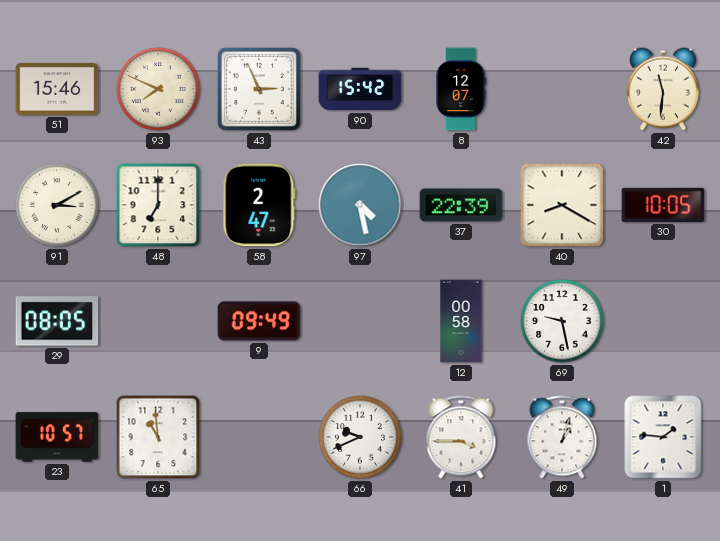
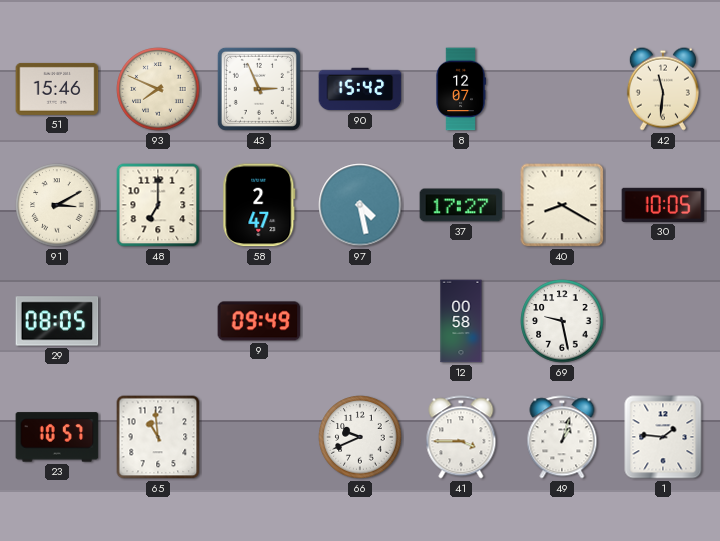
37: 22:39 -> 17:27
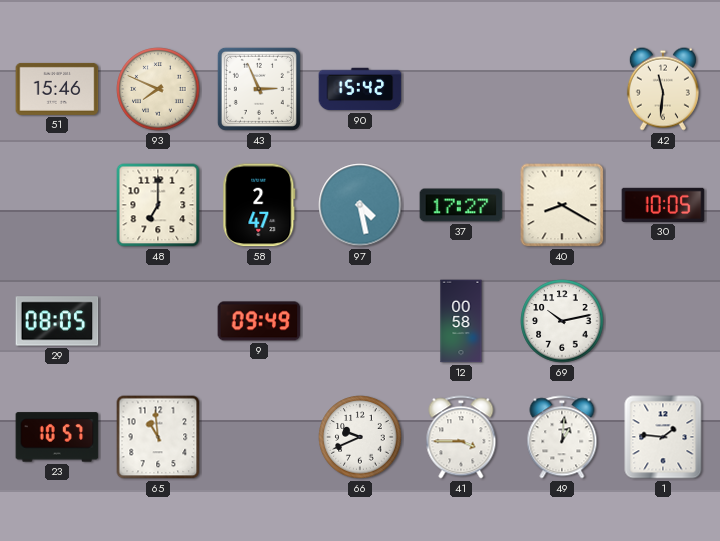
8: 12:07 -> none
91: 3:10 -> none
69: 9:28 -> 10:13
49: 1:03 -> 1:01
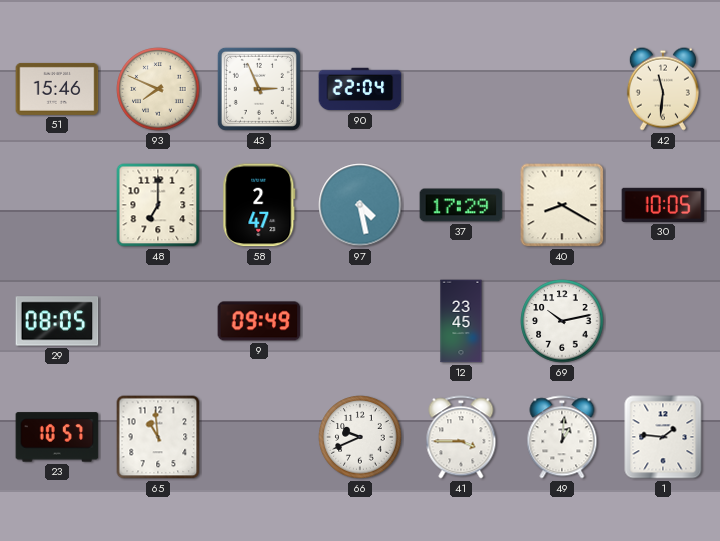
90: 15:42 -> 22:04
37: 17:27 -> 17:29
12: 00:58 -> 23:45
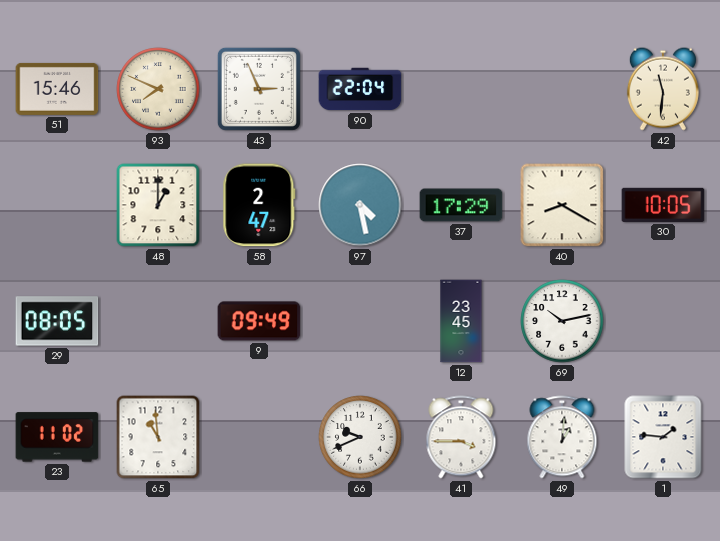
48: 7:00 -> 1:00
23: 10:57 -> 11:02
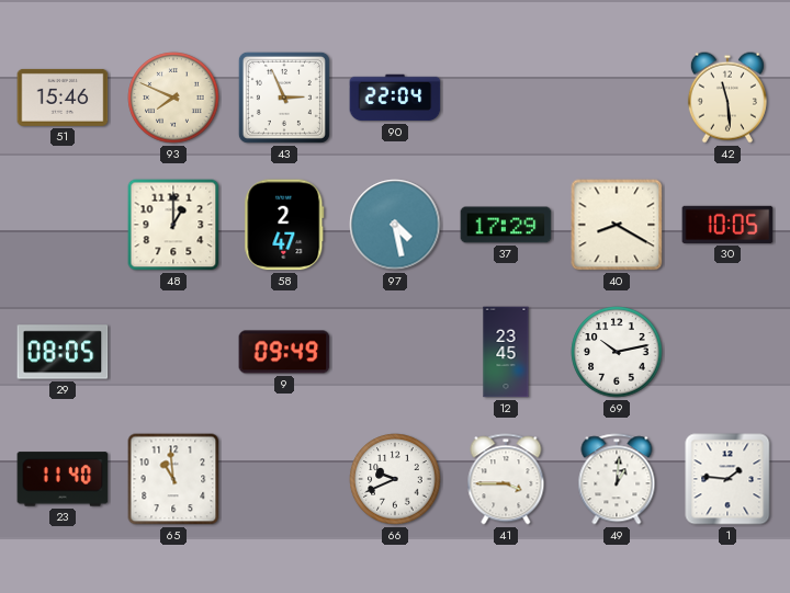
42: 11:31 -> 11:29
23: 11:02 -> 11:40
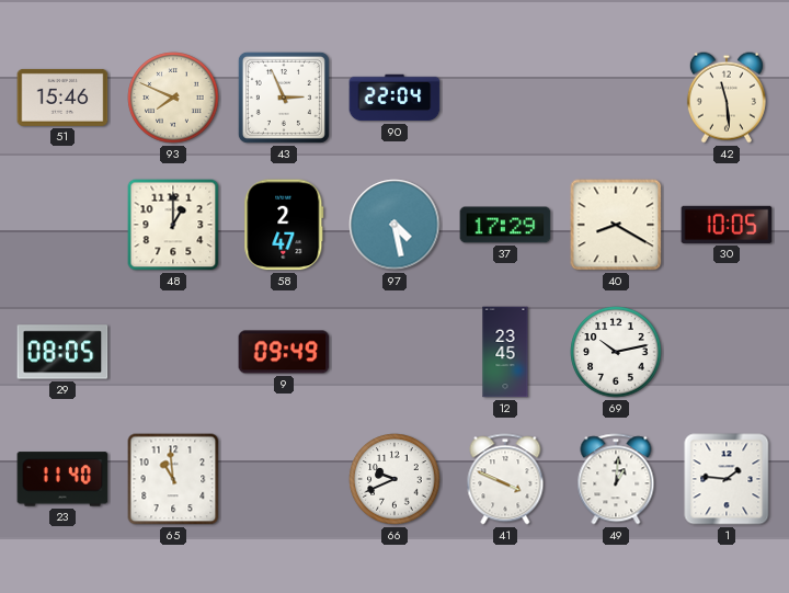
41: 3:45 -> 3:49
